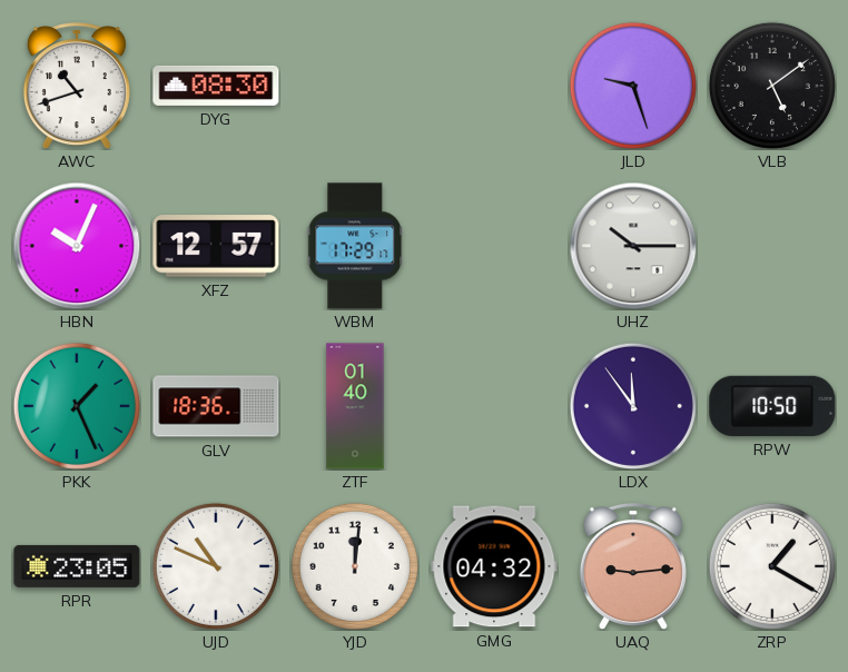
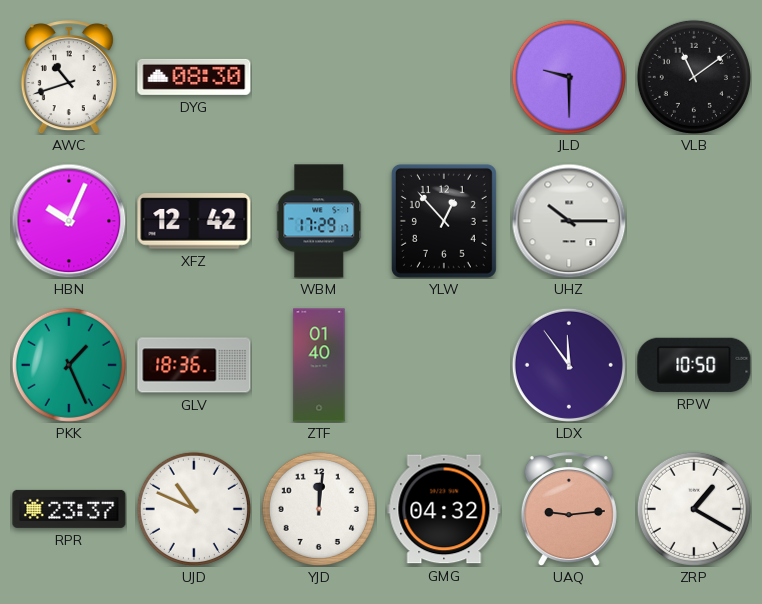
JLD: 9:27 -> 9:30
VLB: 5:09 -> 11:09
XFZ: 12:57 -> 12:42
YLW: none -> 12:53
RPR: 23:05 -> 23:37
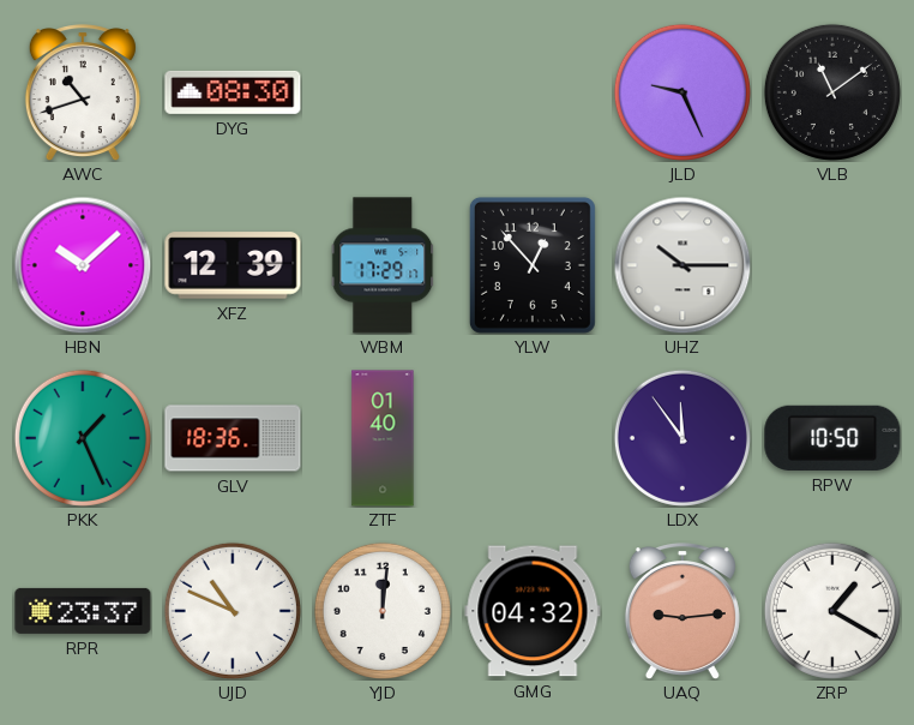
JLD: 9:30 -> 9:26
HBN: 10:04 -> 10:08
XFZ: 12:42 -> 12:39
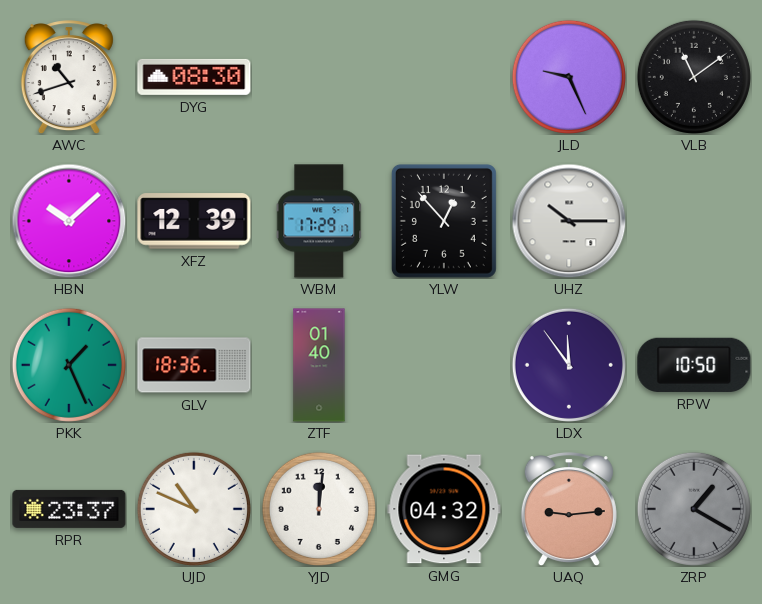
ZRP dial: white -> grey
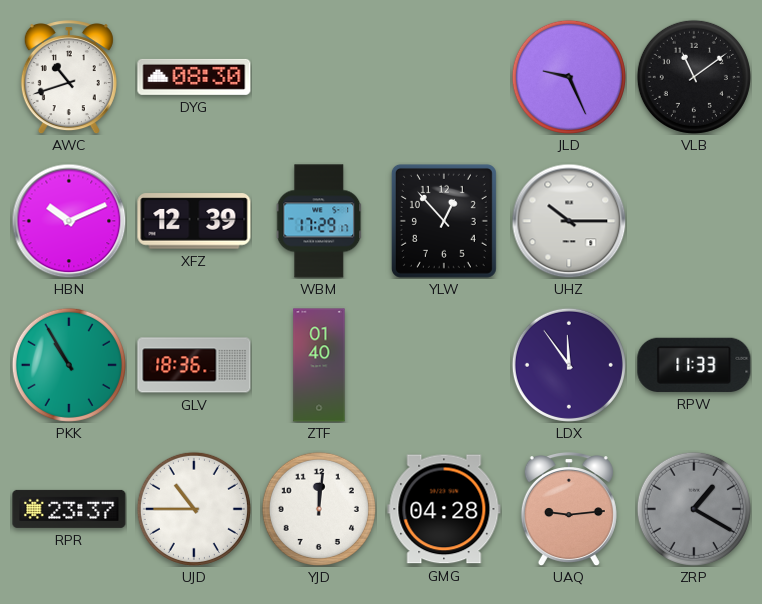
HBN: 10:08 -> 10:11
PKK: 1:26 -> 10:55
RPW: 10:50 -> 11:33
UJD: 10:49 -> 10:45
GMG: 04:32 -> 04:28
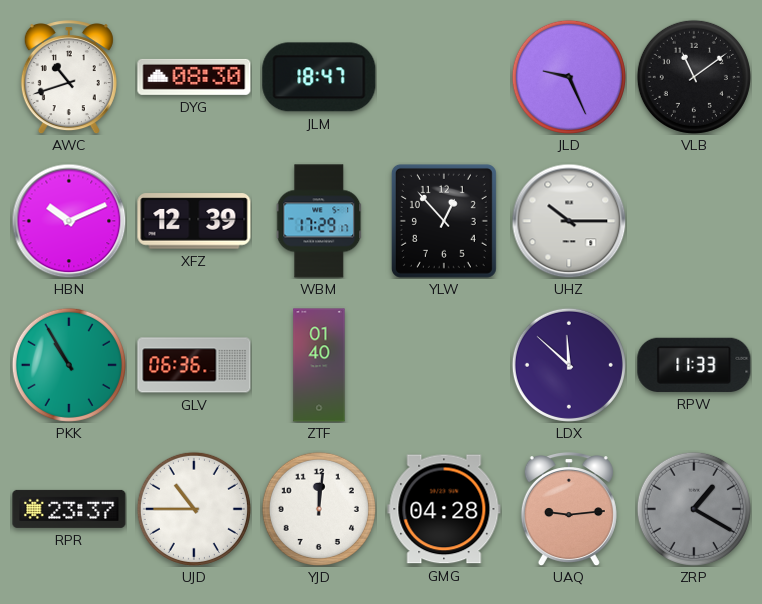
JLM: none -> 18:47
GLV: 18:36 -> 06:36
LDX: 11:54 -> 11:52
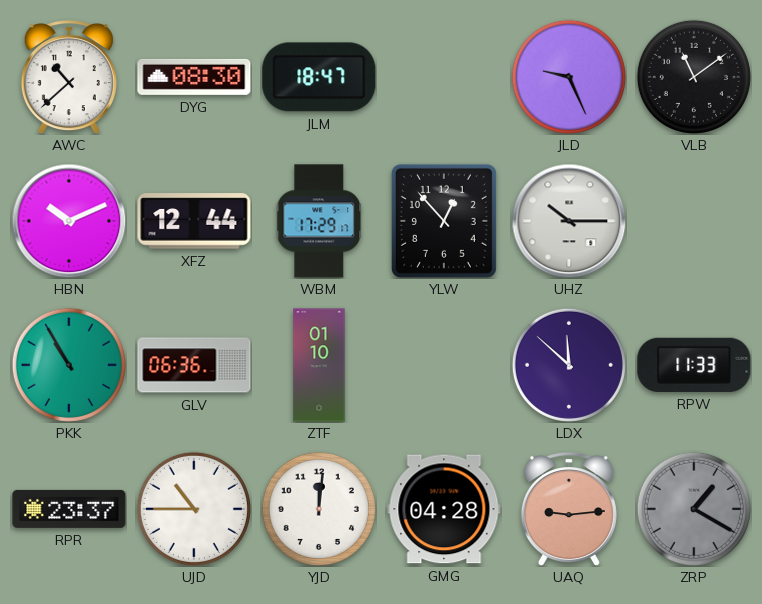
AWC: 10:42 -> 10:38
XFZ: 12:39 -> 12:44
ZTF: 01:40 -> 01:10
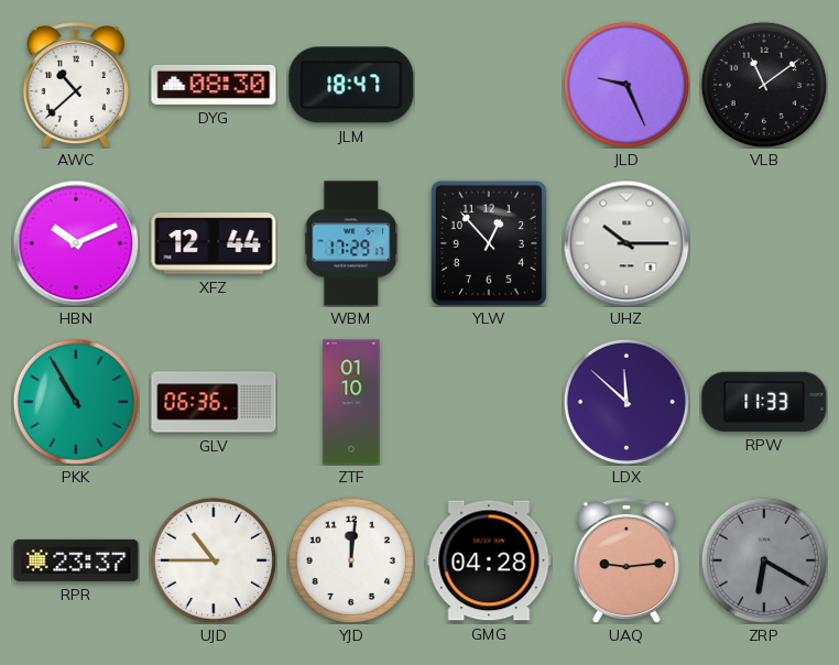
ZRP: 1:20 -> 6:20
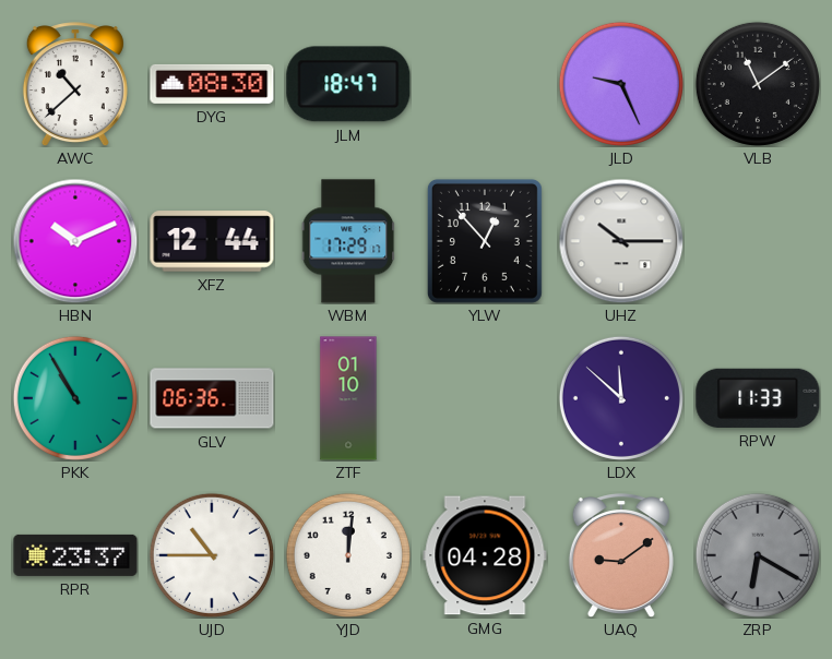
UAQ: 9:14 -> 9:09
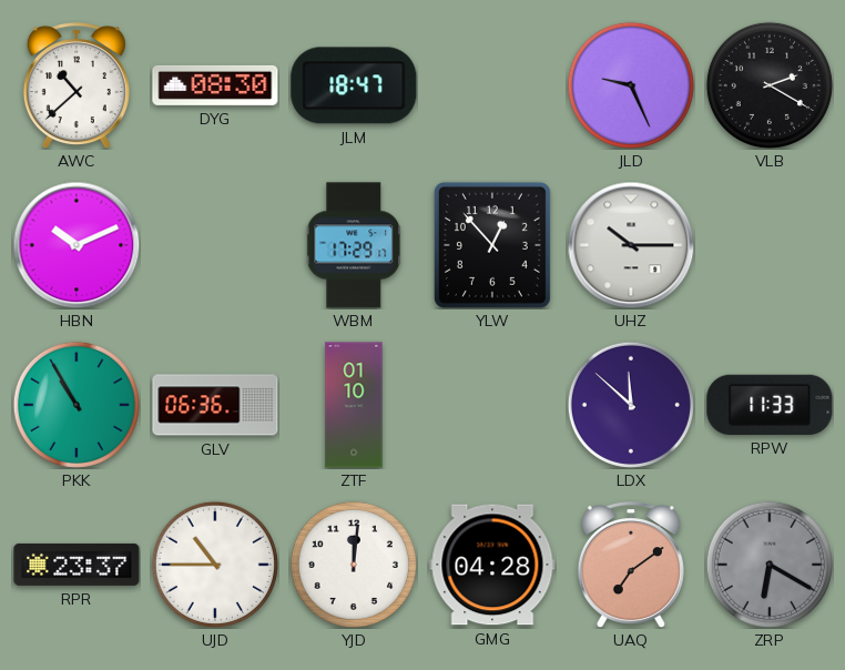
VLB: 11:09 -> 2:20
XFZ: 12:44 -> none
UAQ: 9:09 -> 7:09
